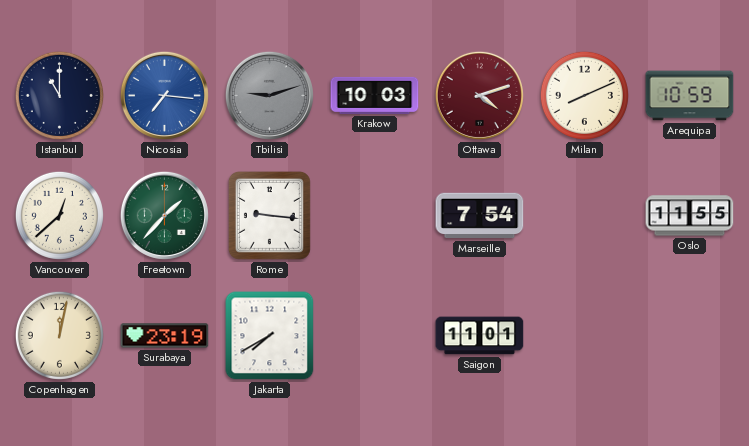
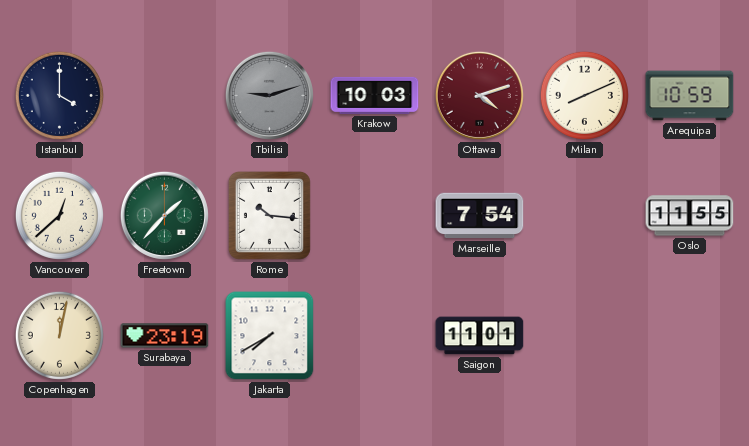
Istanbul: 11:00 -> 4:00
Nicosia: 7:16 -> none
Rome: 9:16 -> 10:16
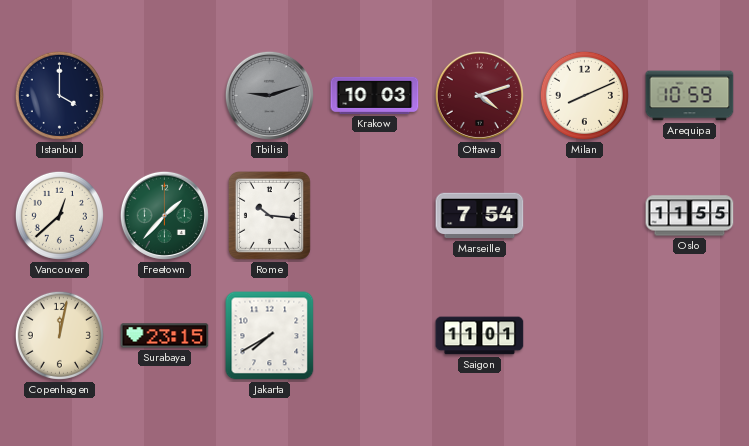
Surabaya: 23:19 -> 23:15
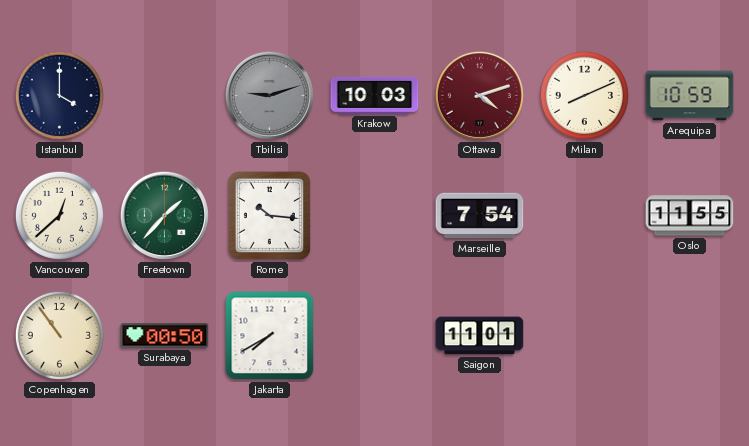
Copenhagen: 12:02 -> 10:54
Surabaya: 23:15 -> 00:50
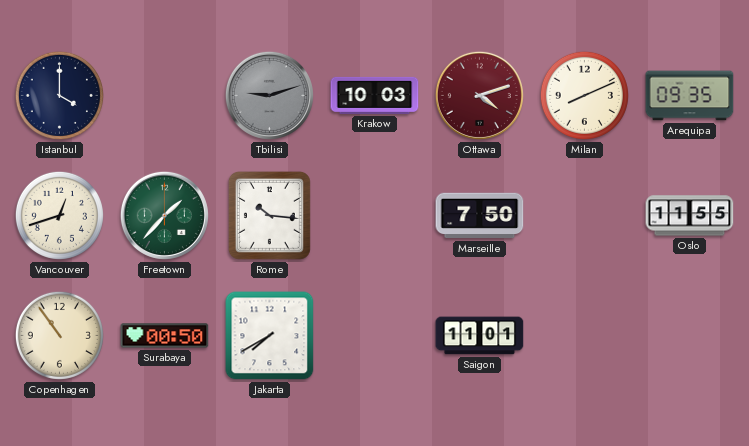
Arequipa: 10:59 -> 09:35
Vancouver: 12:38 -> 12:42
Marseille: 7:54 -> 7:50
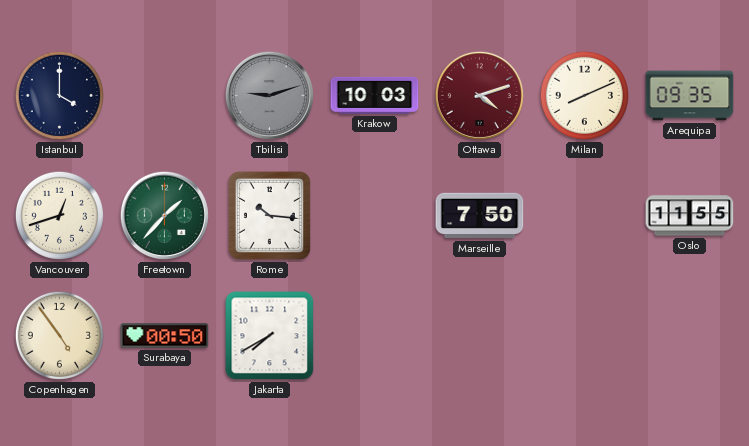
Copenhagen: 10:54 -> 4:54
Saigon: 11:01 -> none
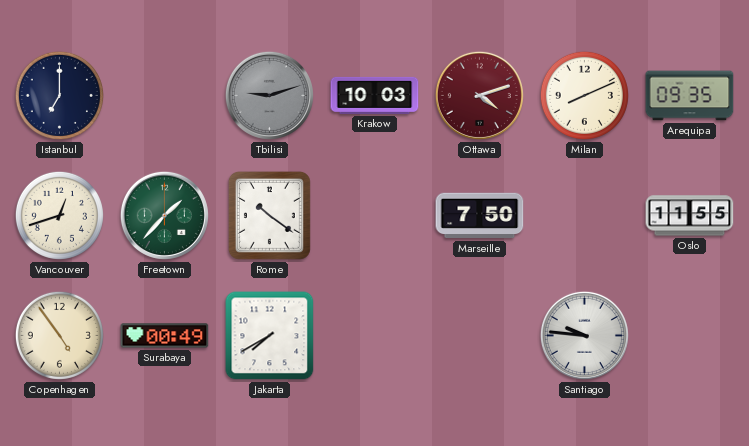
Istanbul: 4:00 -> 7:00
Rome: 10:16 -> 10:21
Surabaya: 00:50 -> 00:49
Santiago: none -> 9:46
